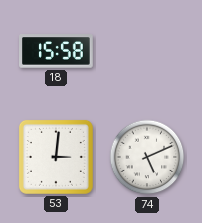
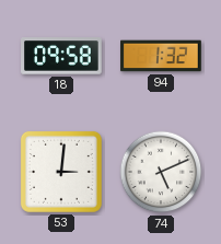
18: 15:58 -> 09:58
94: none -> 1:32
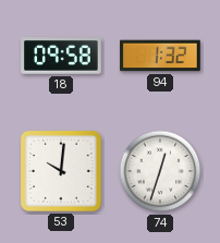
53: 3:01 -> 10:01
74: 5:11 -> 12:33
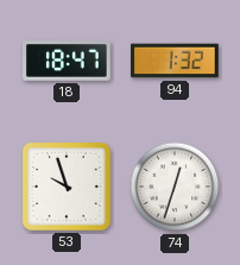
18: 09:58 -> 18:47
53: 10:01 -> 9:57
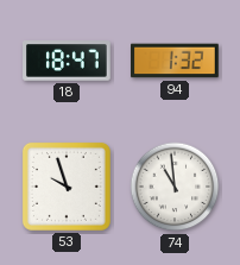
74: 12:33 -> 10:59
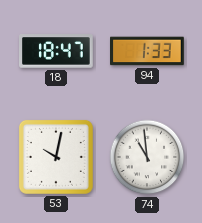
94: 1:32 -> 1:33
53: 9:57 -> 10:02
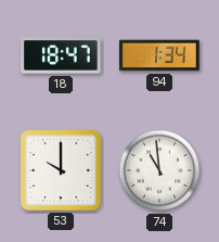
94: 1:33 -> 1:34
53: 10:02 -> 10:00
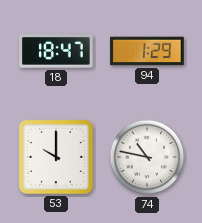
94: 1:34 -> 1:29
74: 10:59 -> 10:47
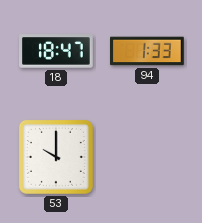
94: 1:29 -> 1:33
74: 10:47 -> none
